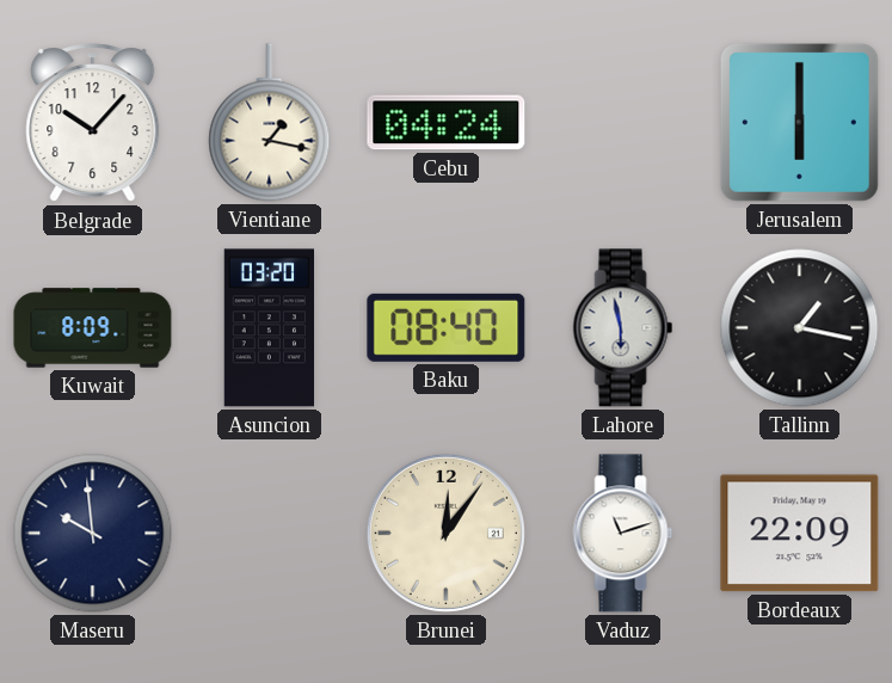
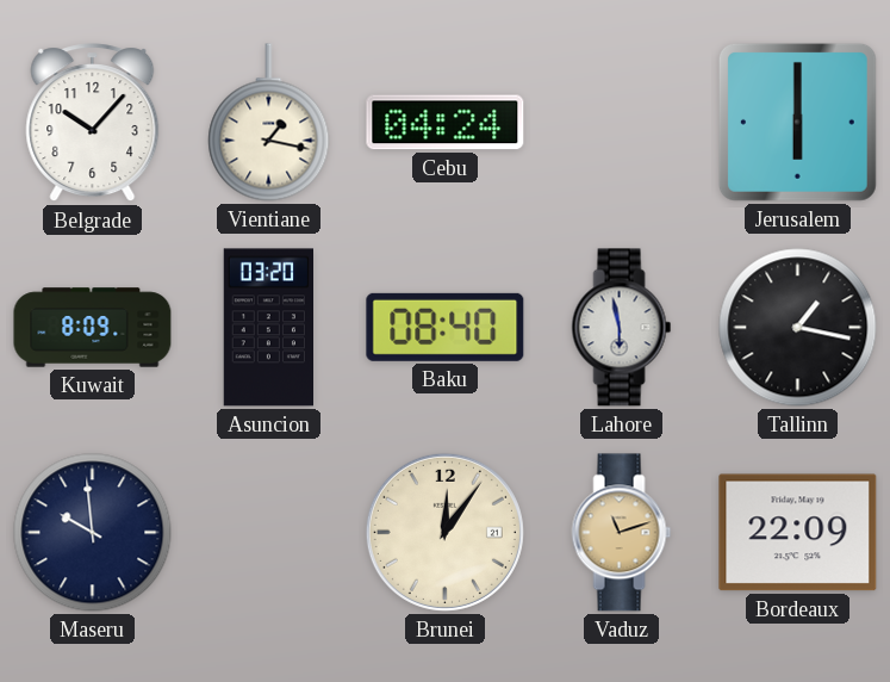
Vaduz dial: white -> champagne
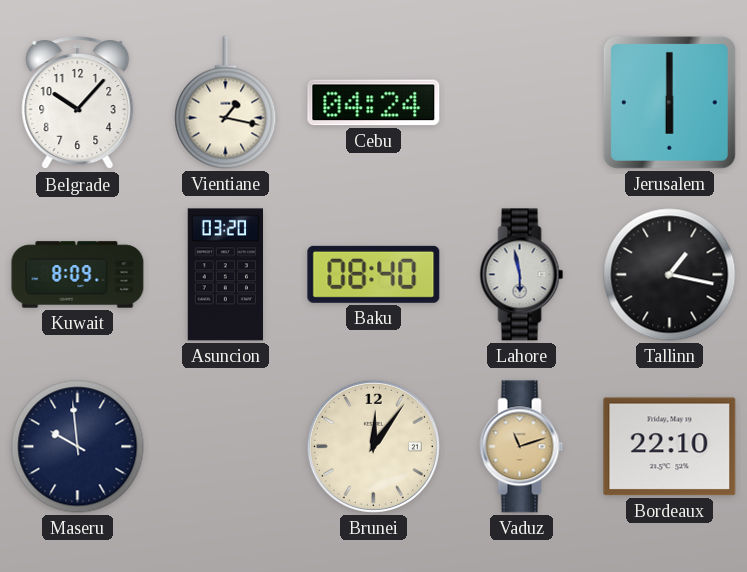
Bordeaux: 22:09 -> 22:10
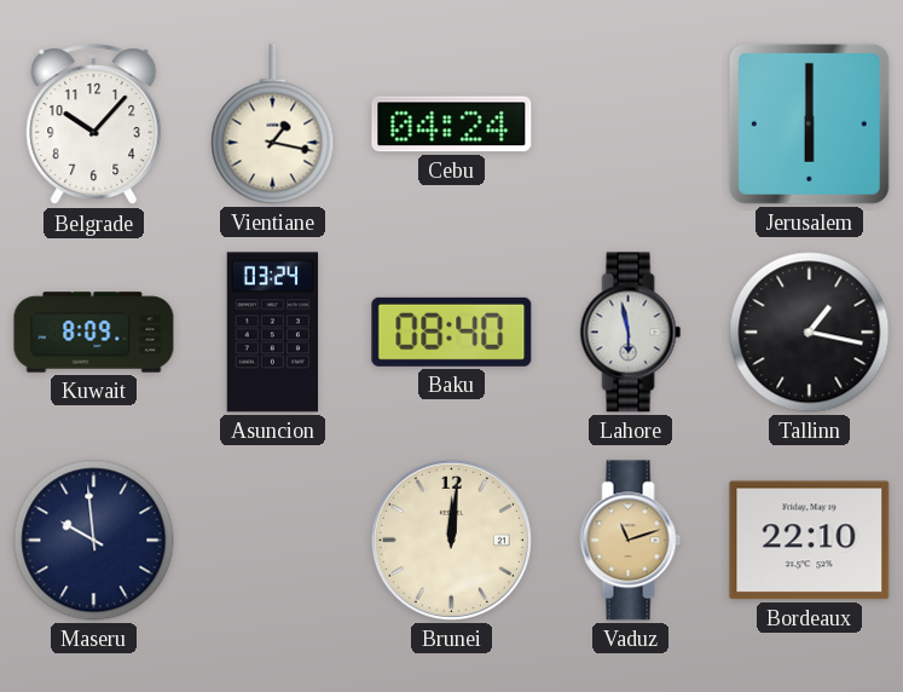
Asuncion: 03:20 -> 03:24
Brunei: 12:06 -> 12:01
